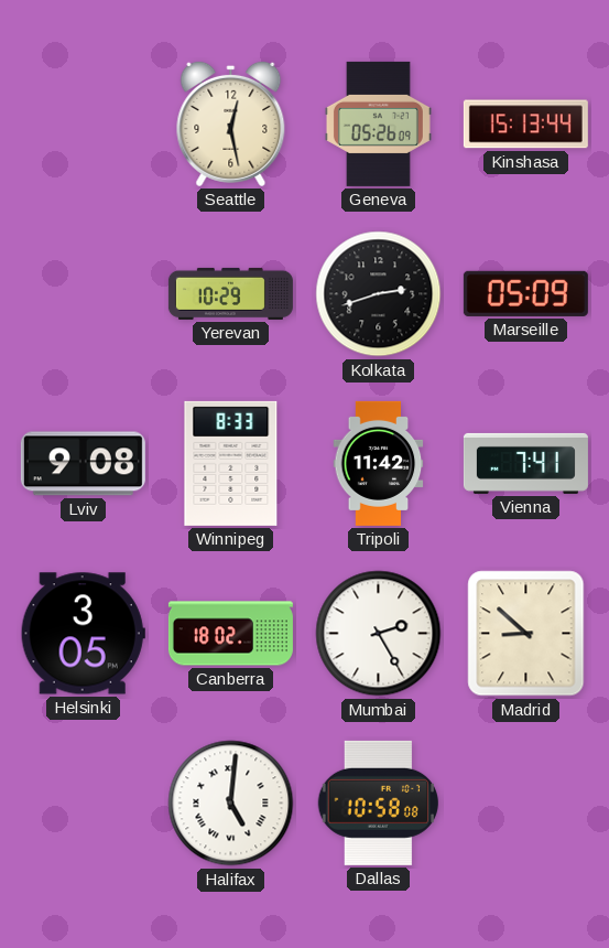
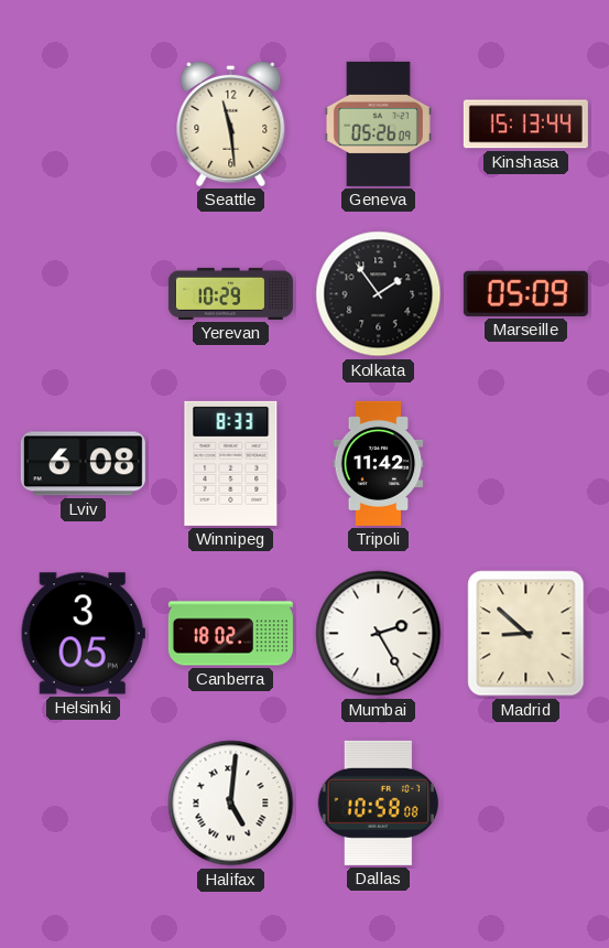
Seattle: 12:28 -> 11:29
Kolkata: 2:42 -> 1:54
Lviv: 9:08 -> 6:08
Vienna: 7:41 -> none
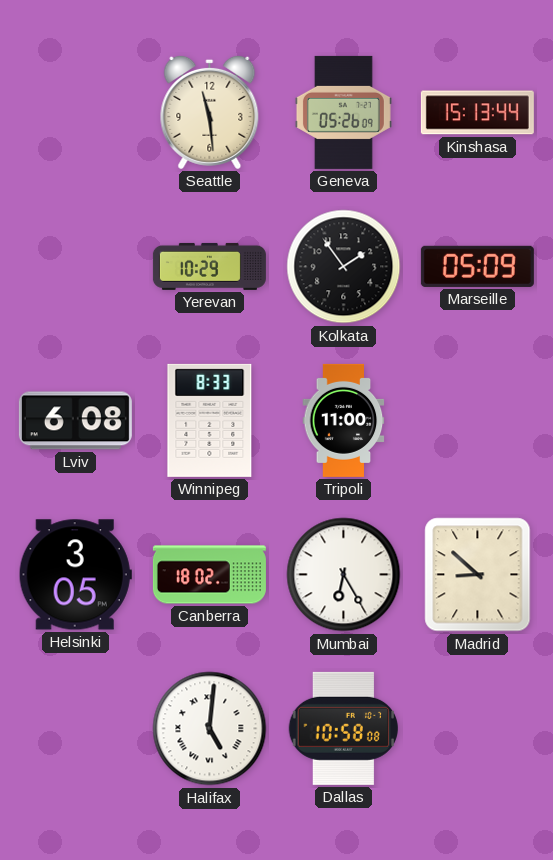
Tripoli: 11:42 -> 11:00
Mumbai: 2:25 -> 6:25
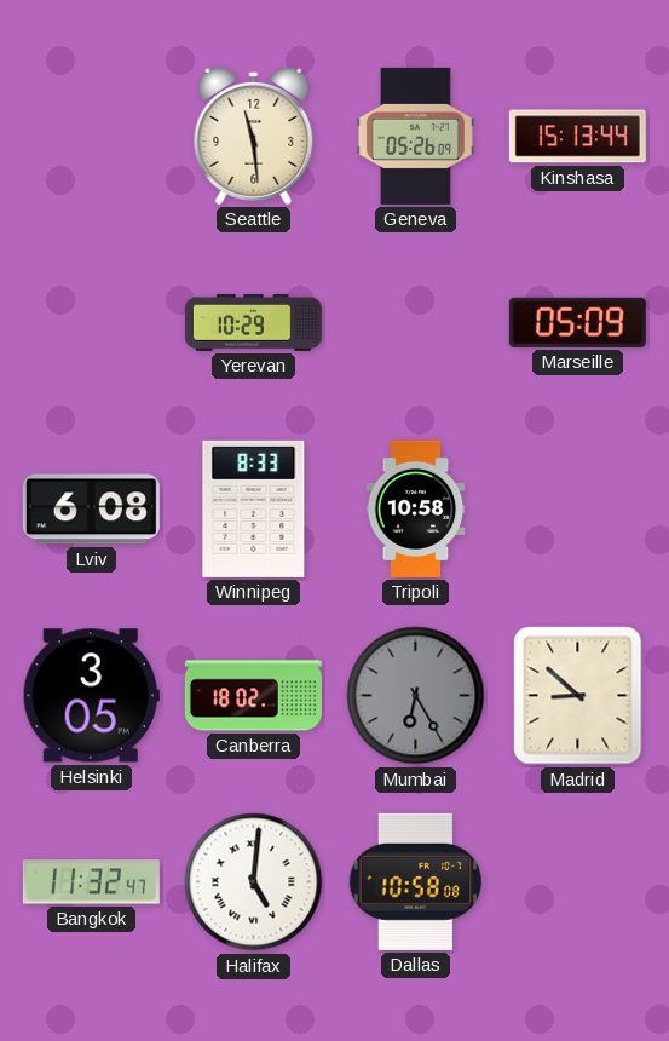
Kolkata: 1:54 -> none
Tripoli: 11:00 -> 10:58
Mumbai dial: white -> grey
Bangkok: none -> 11:32
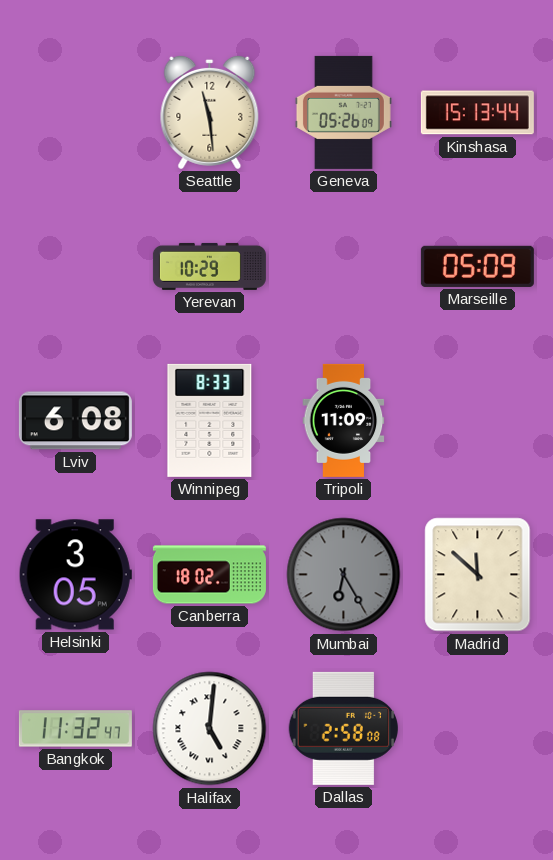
Tripoli: 10:58 -> 11:09
Madrid: 8:52 -> 11:52
Dallas: 10:58 -> 2:58
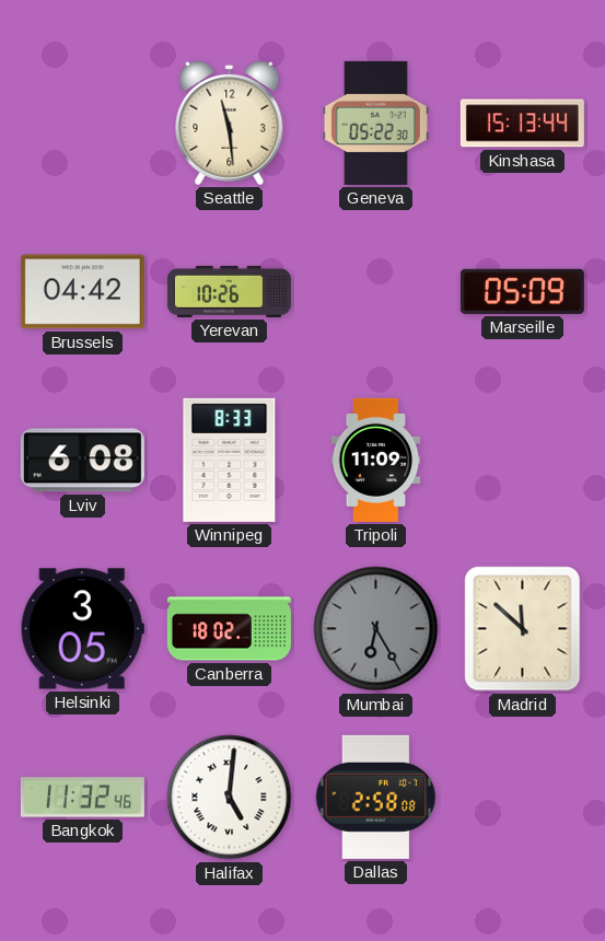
Geneva: 05:26 -> 05:22
Brussels: none -> 04:42
Yerevan: 10:29 -> 10:26
Bangkok: 11:32:47 -> 11:32:46
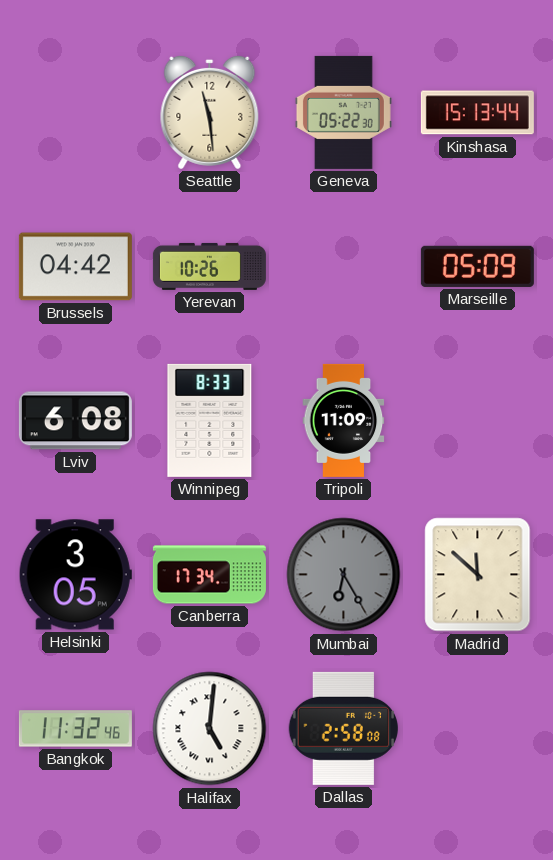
Canberra: 18:02 -> 17:34
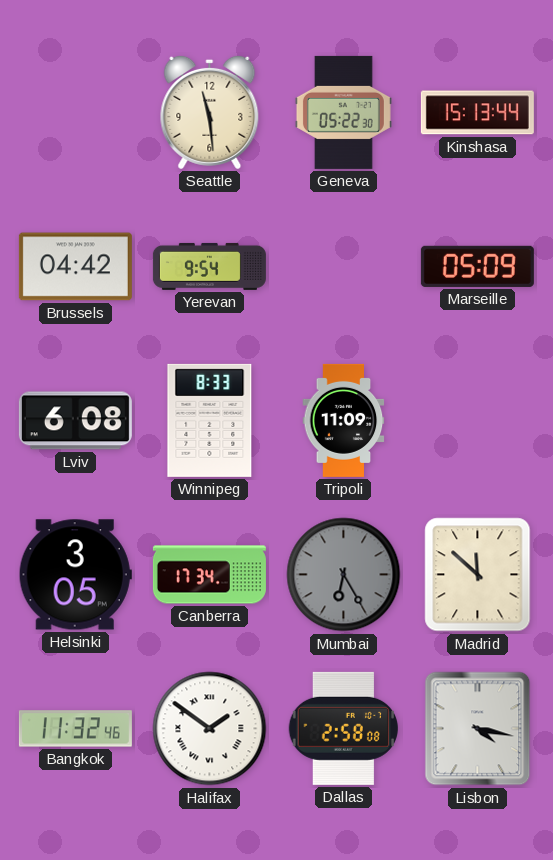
Yerevan: 10:26 -> 9:54
Halifax: 5:01 -> 1:51
Lisbon: none -> 4:17
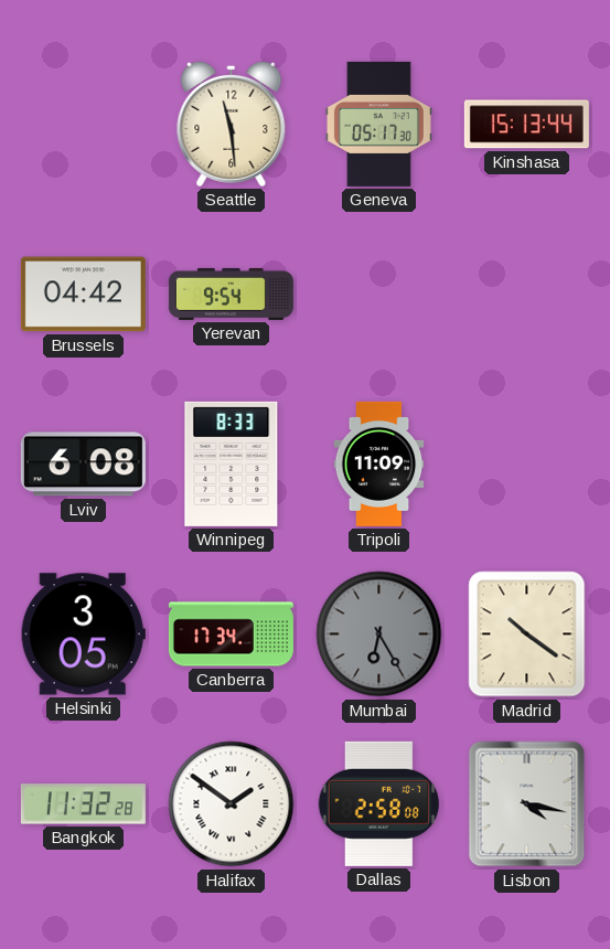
Geneva: 05:22 -> 05:17
Marseille: 05:09 -> none
Madrid: 11:52 -> 10:21
Bangkok: 11:32:46 -> 11:32:28
